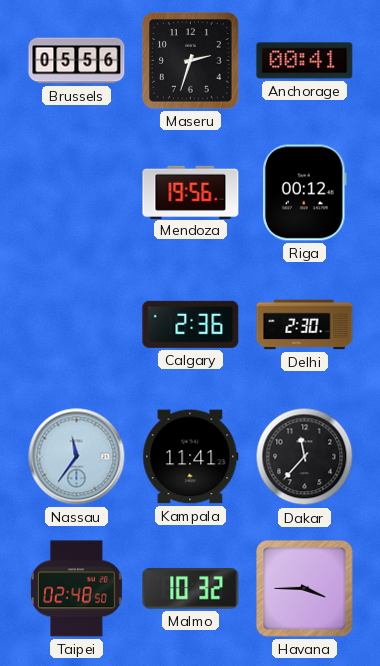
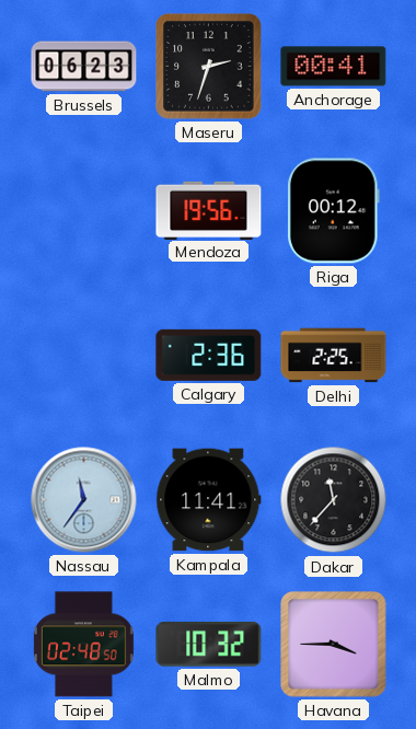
Brussels: 05:56 -> 06:23
Delhi: 2:30 -> 2:25
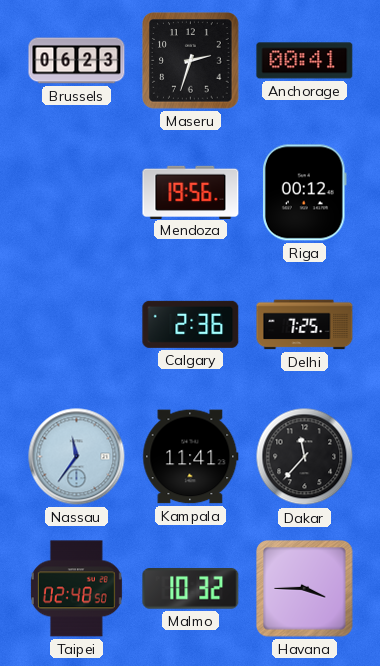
Delhi: 2:25 -> 7:25
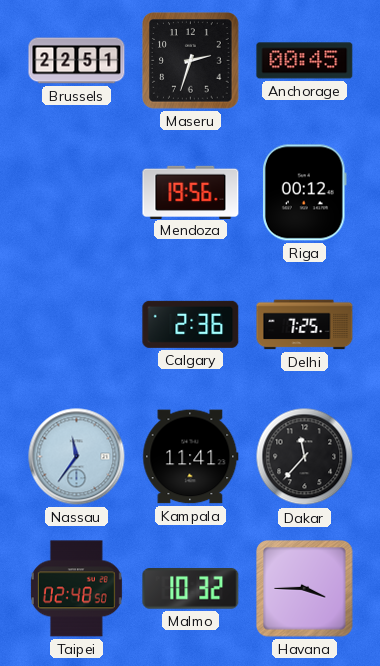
Brussels: 06:23 -> 22:51
Anchorage: 00:41 -> 00:45
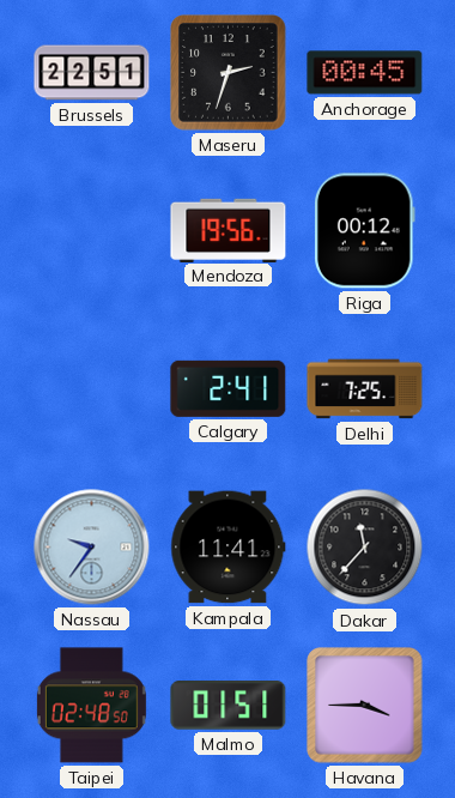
Calgary: 2:36 -> 2:41
Nassau: 11:36 -> 9:36
Malmo: 10:32 -> 01:51
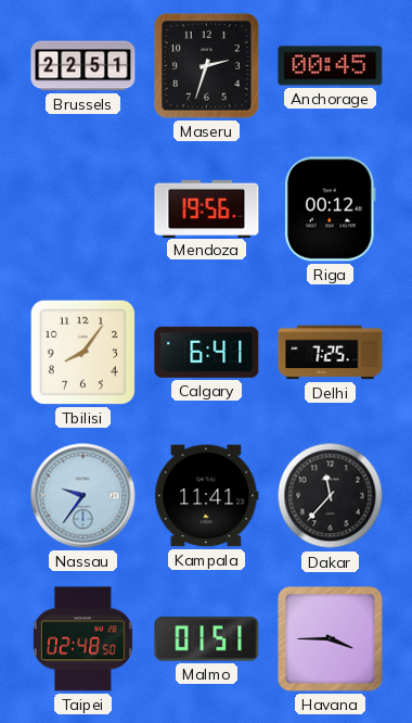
Tbilisi: none -> 8:06
Calgary: 2:41 -> 6:41
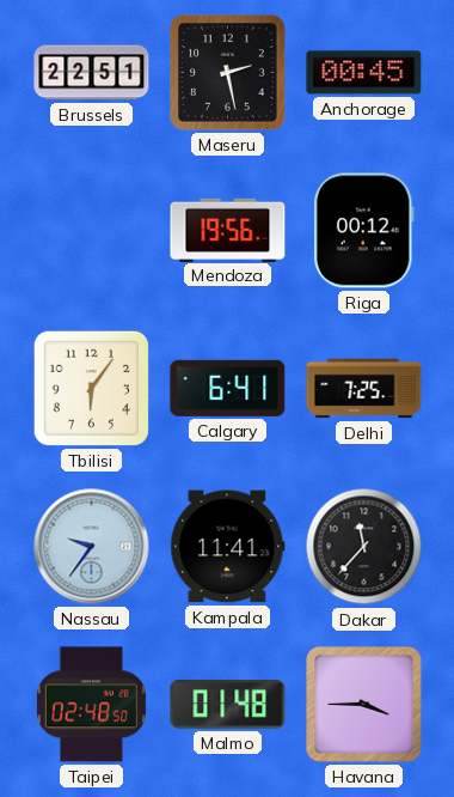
Maseru: 2:33 -> 2:28
Tbilisi: 8:06 -> 6:06
Malmo: 01:51 -> 01:48
